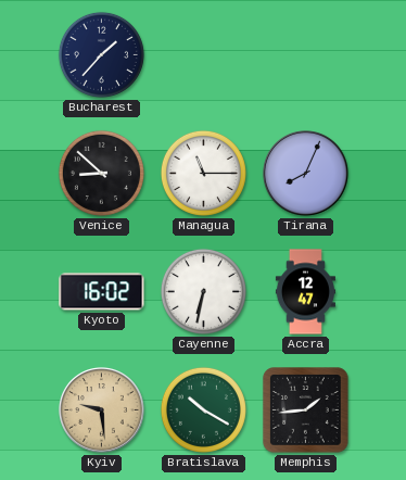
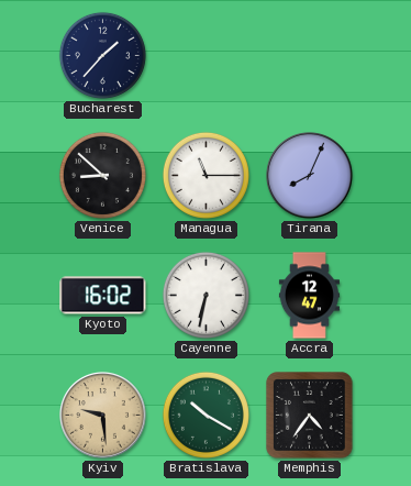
Memphis: 1:44 -> 4:36
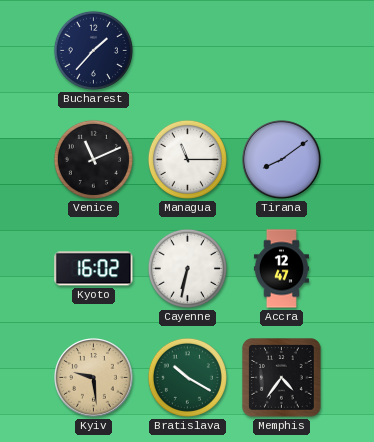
Venice: 8:52 -> 11:11
Tirana: 8:04 -> 8:09
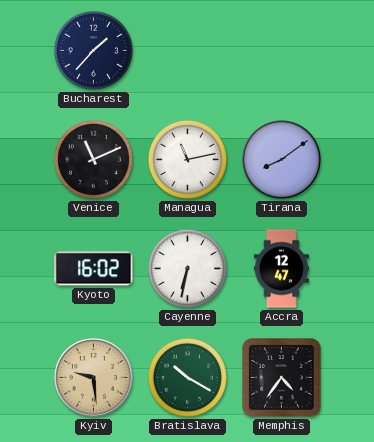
Managua: 11:15 -> 11:13
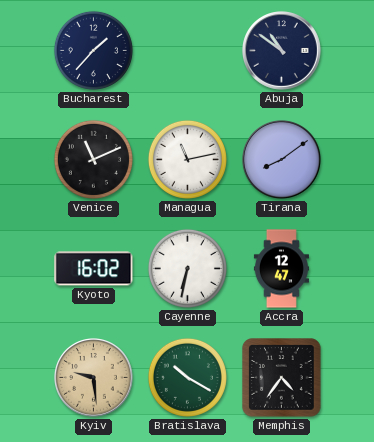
Abuja: none -> 10:51
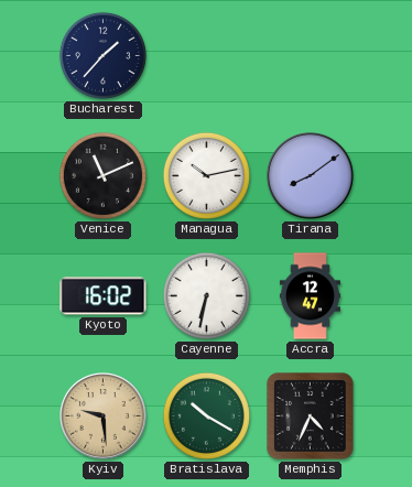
Abuja: 10:51 -> none
Managua: 11:13 -> 10:13
Memphis: 4:36 -> 4:34
